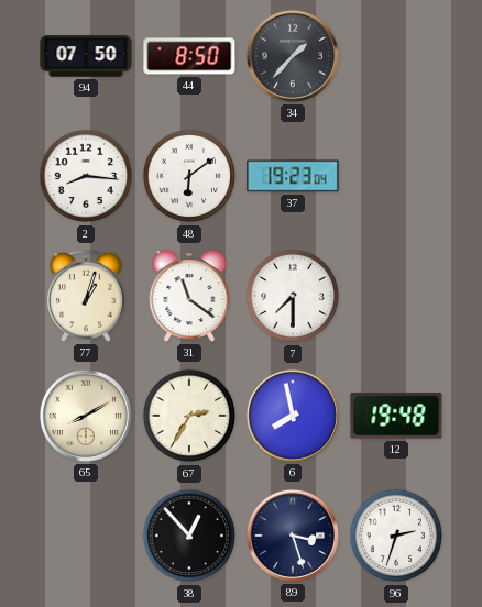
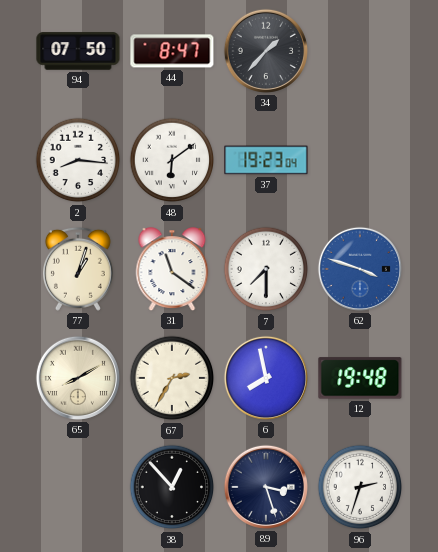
44: 8:50 -> 8:47
62: none -> 3:48
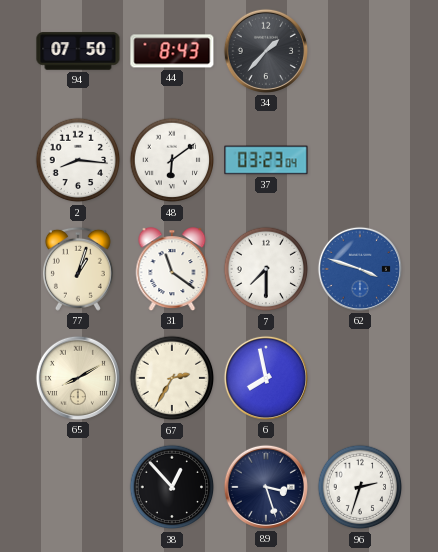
44: 8:47 -> 8:43
37: 19:23 -> 03:23
12: 19:48 -> none
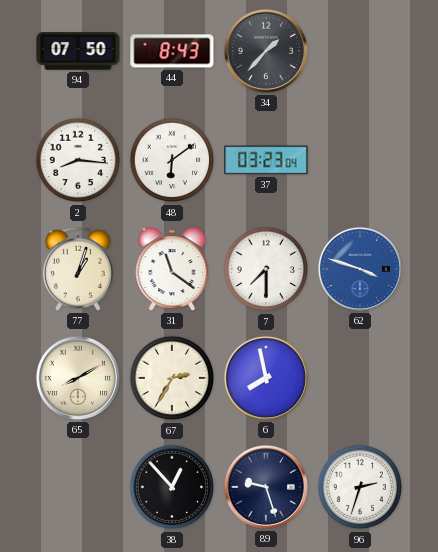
89: 3:27 -> 9:27
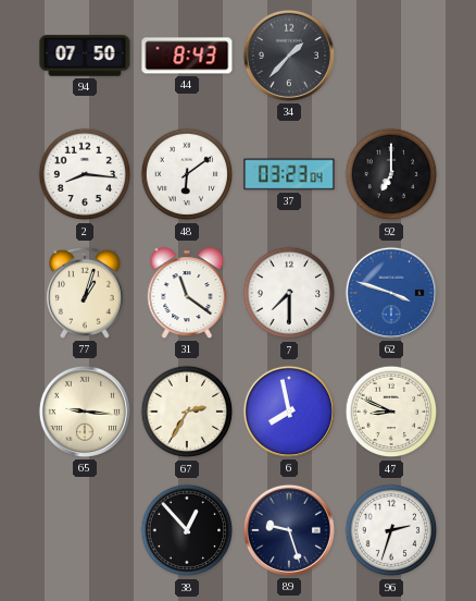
92: none -> 7:00
65: 8:10 -> 9:16
47: none -> 8:49
